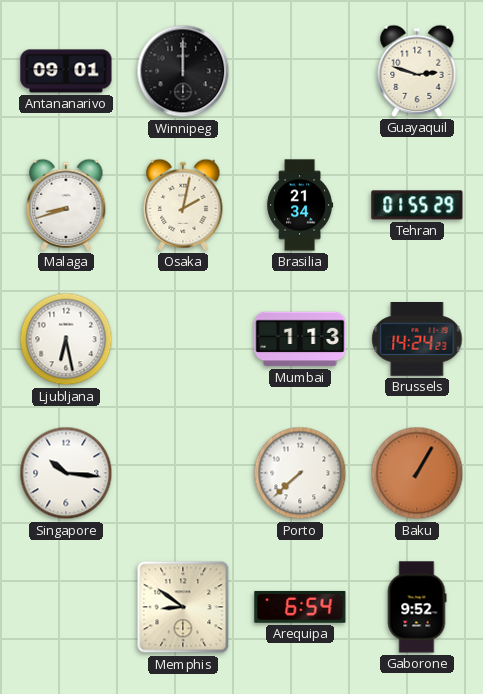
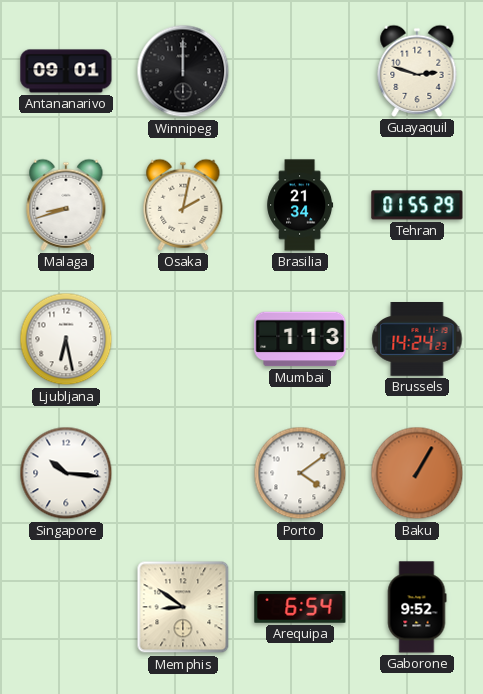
Porto: 7:38 -> 4:09
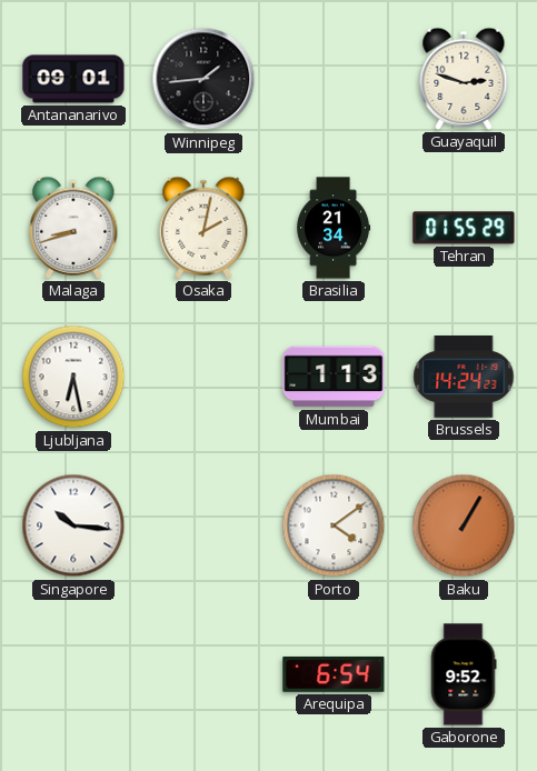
Winnipeg: 12:00 -> 1:44
Memphis: 8:51 -> none
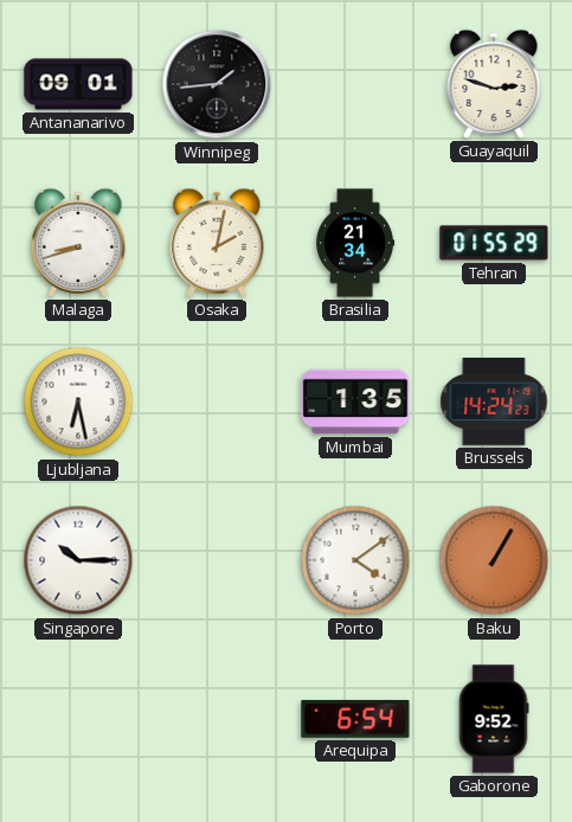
Mumbai: 1:13 -> 1:35
Singapore: 10:16 -> 10:15
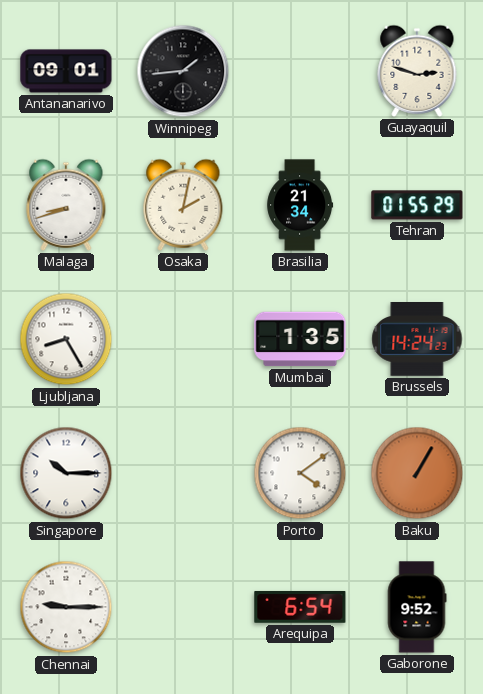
Ljubljana: 6:28 -> 8:25
Chennai: none -> 9:15
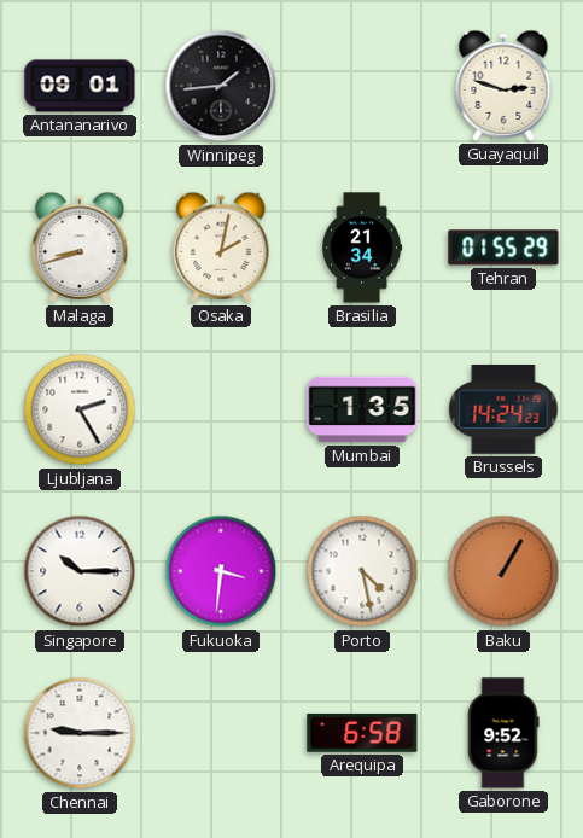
Ljubljana: 8:25 -> 2:25
Fukuoka: none -> 3:31
Porto: 4:09 -> 4:28
Arequipa: 6:54 -> 6:58
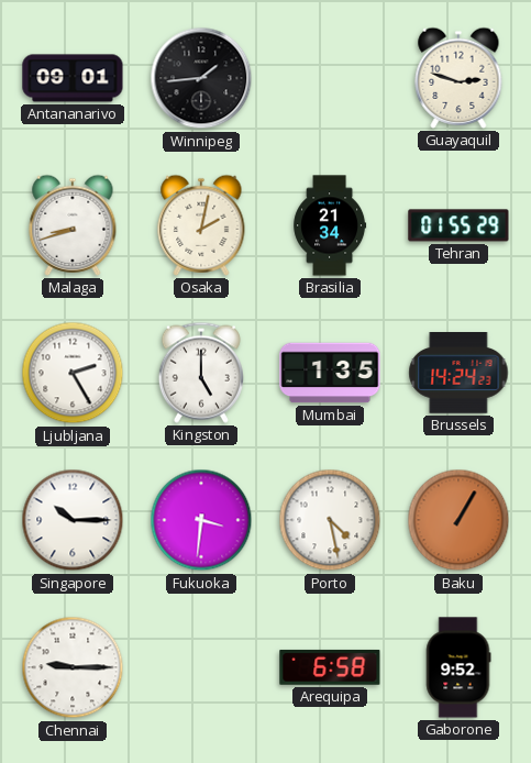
Kingston: none -> 5:00
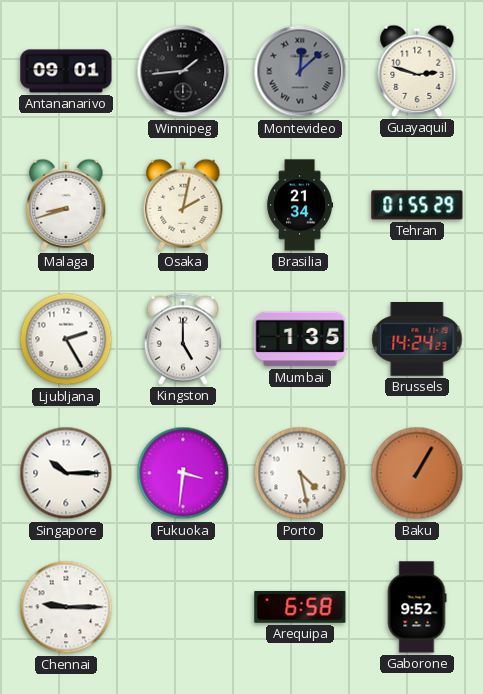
Montevideo: none -> 12:08
